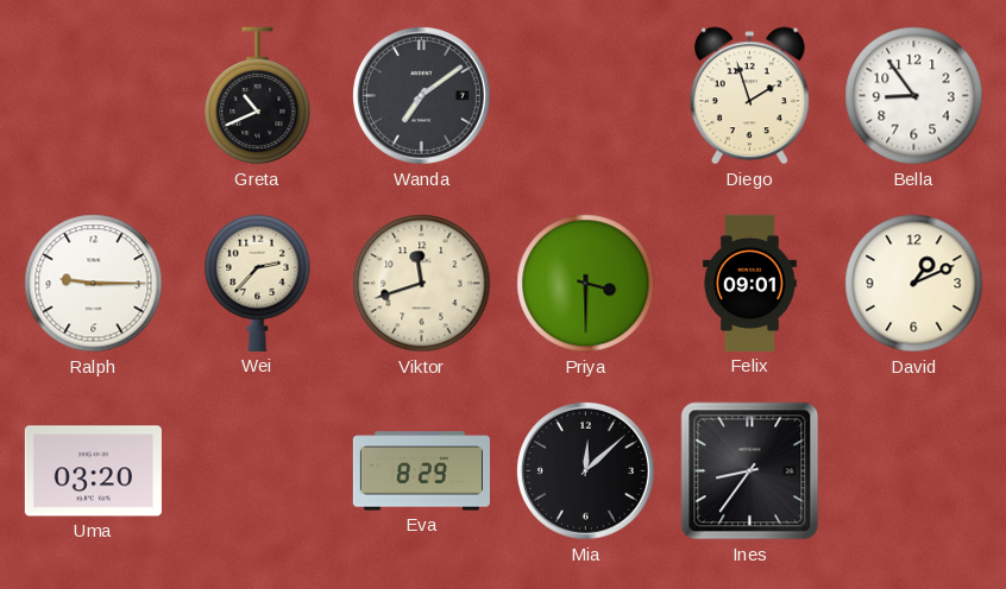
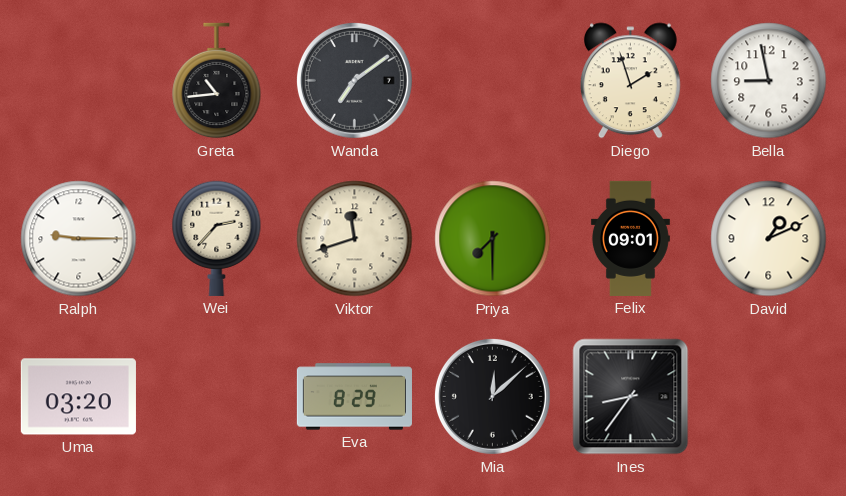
Greta: 10:41 -> 10:44
Bella: 8:54 -> 8:58
Priya: 3:30 -> 7:30
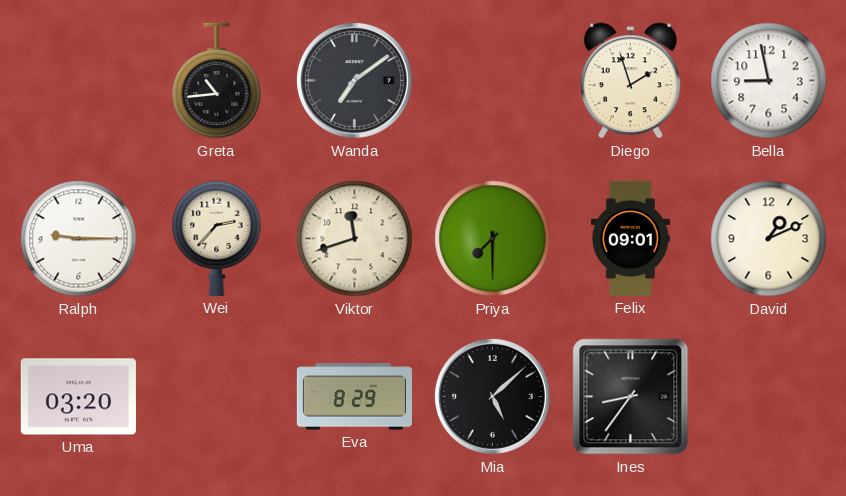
Mia: 12:08 -> 5:08
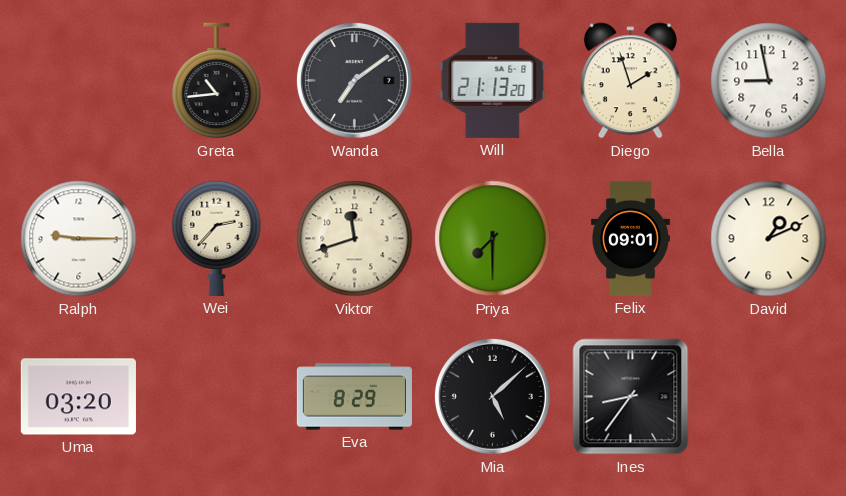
Will: none -> 21:13
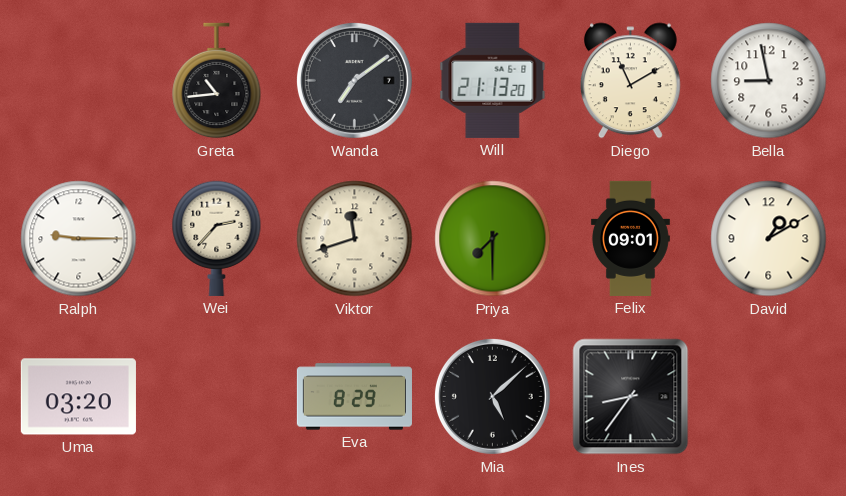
Diego: 1:57 -> 11:10
David: 1:11 -> 1:10
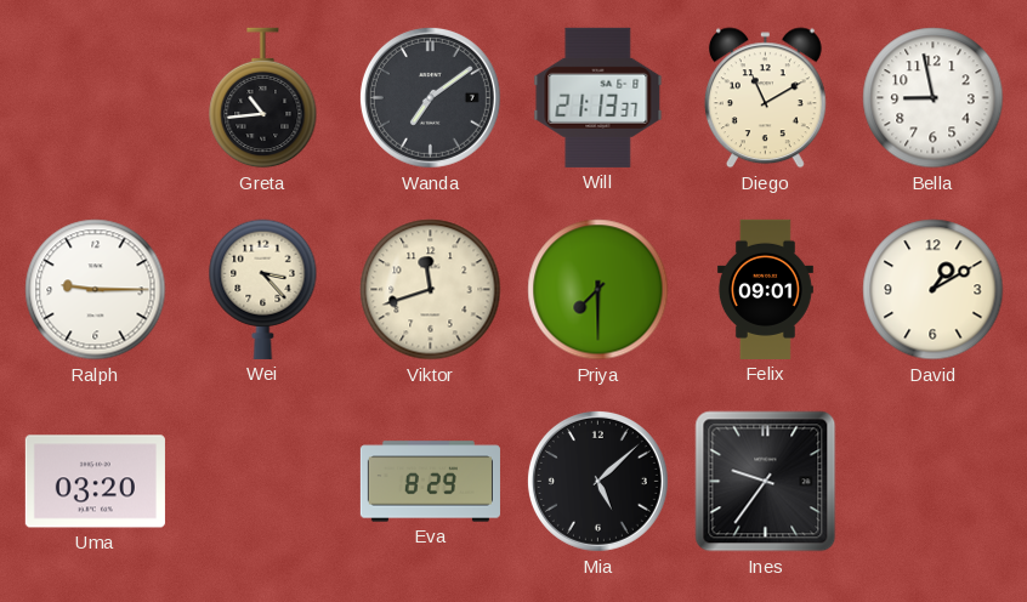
Will: 21:13:20 -> 21:13:37
Wei: 2:37 -> 3:23
Ines: 8:36 -> 9:36
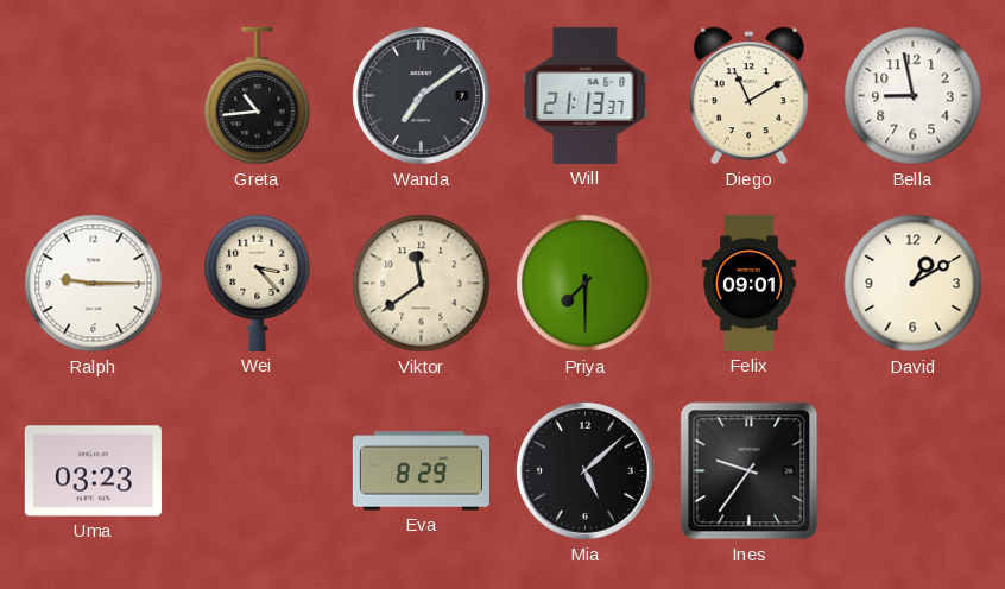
Viktor: 11:42 -> 11:39
Uma: 03:20 -> 03:23
